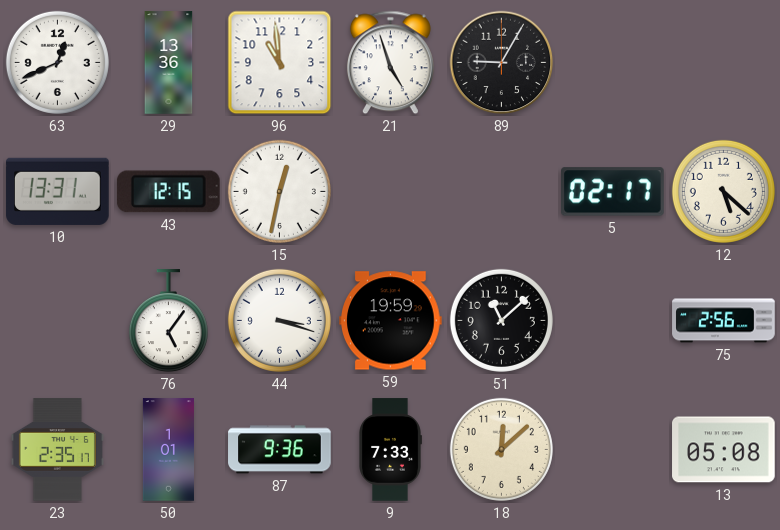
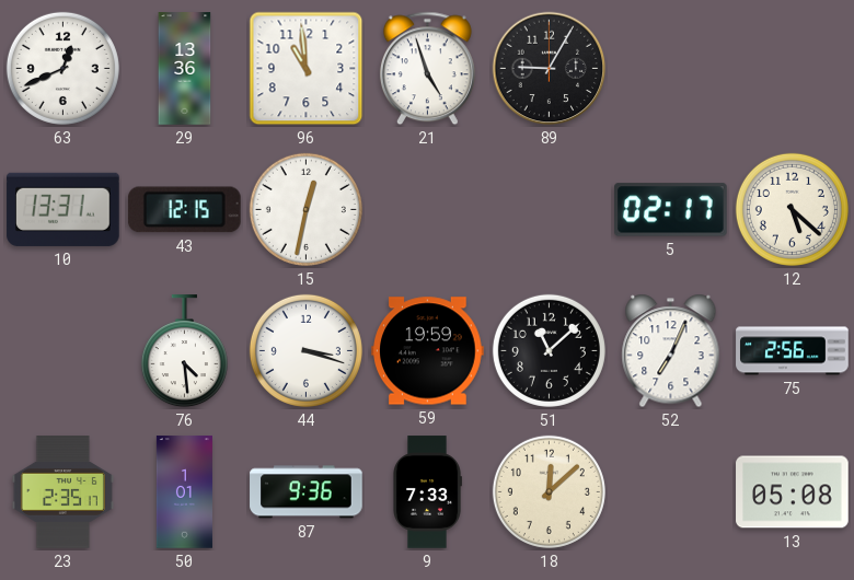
76: 5:06 -> 4:29
52: none -> 7:04
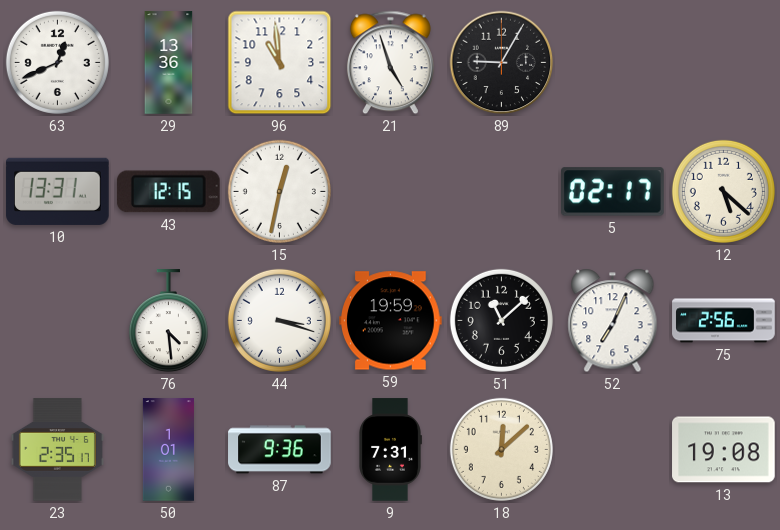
9: 7:33 -> 7:31
13: 05:08 -> 19:08
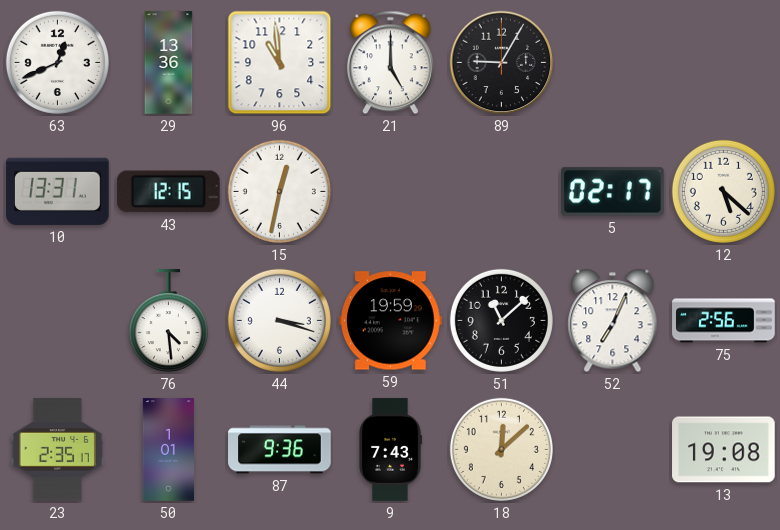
21: 4:57 -> 5:00
9: 7:31 -> 7:43
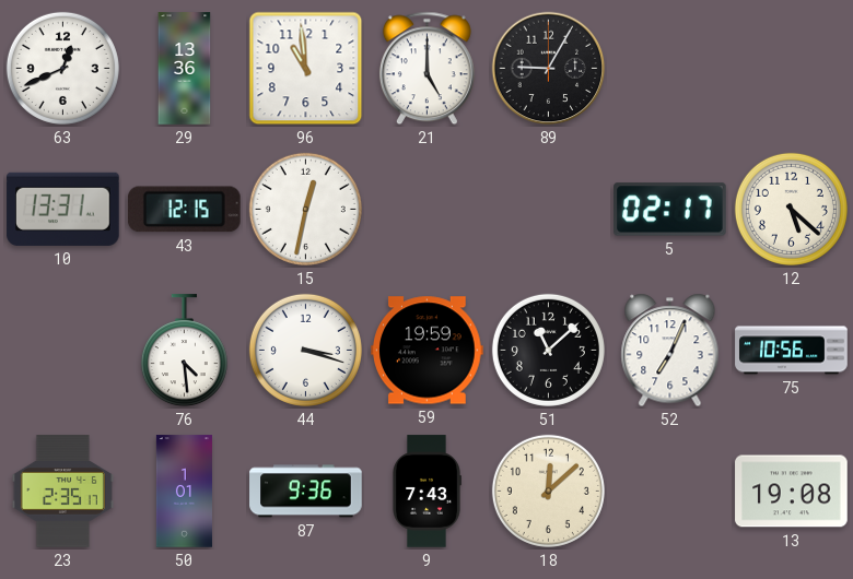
75: 2:56 -> 10:56
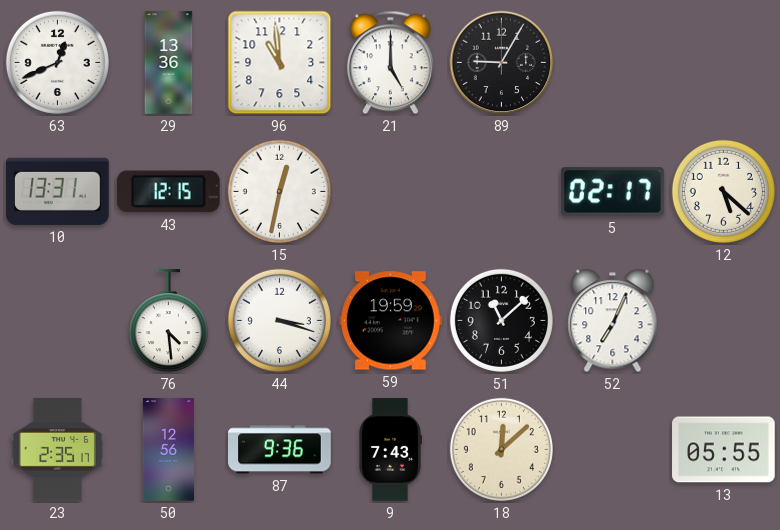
75: 10:56 -> none
50: 1:01 -> 12:56
13: 19:08 -> 05:55
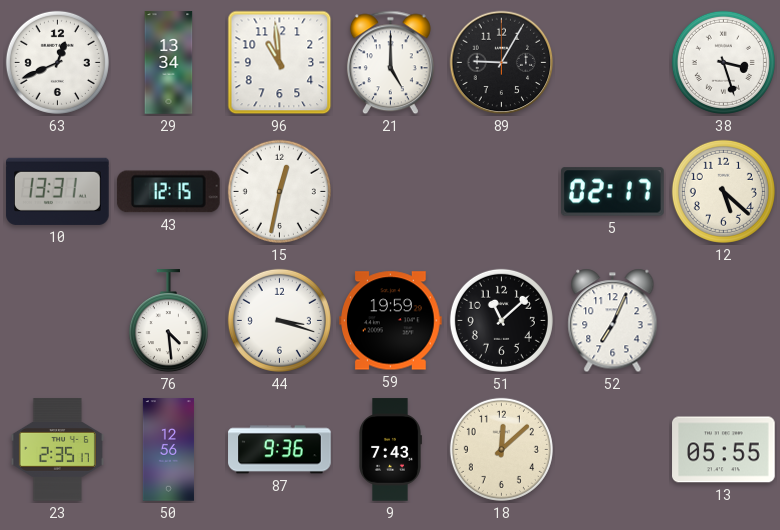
29: 13:36 -> 13:34
38: none -> 3:27
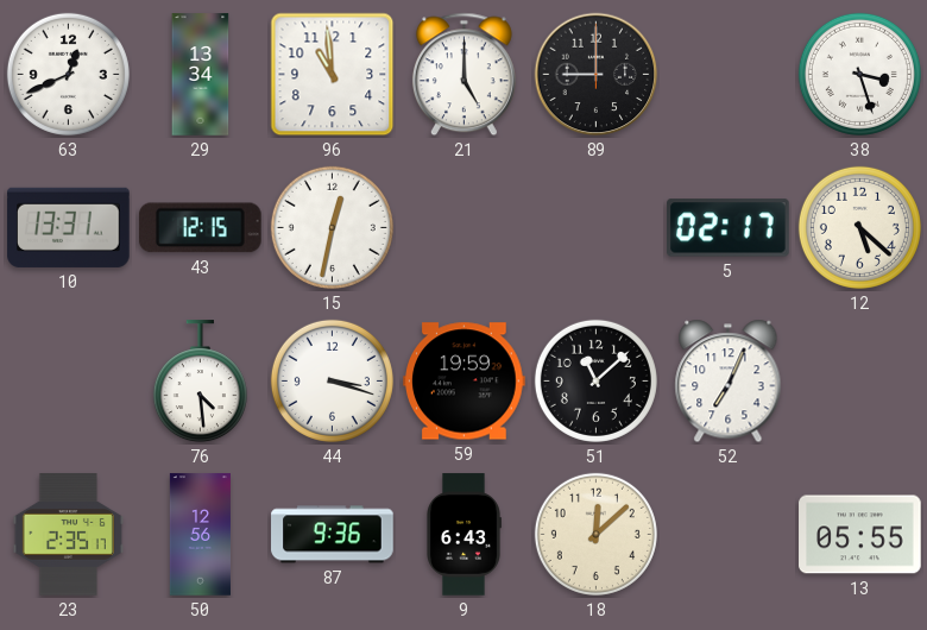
89: 9:05 -> 9:00
9: 7:43 -> 6:43
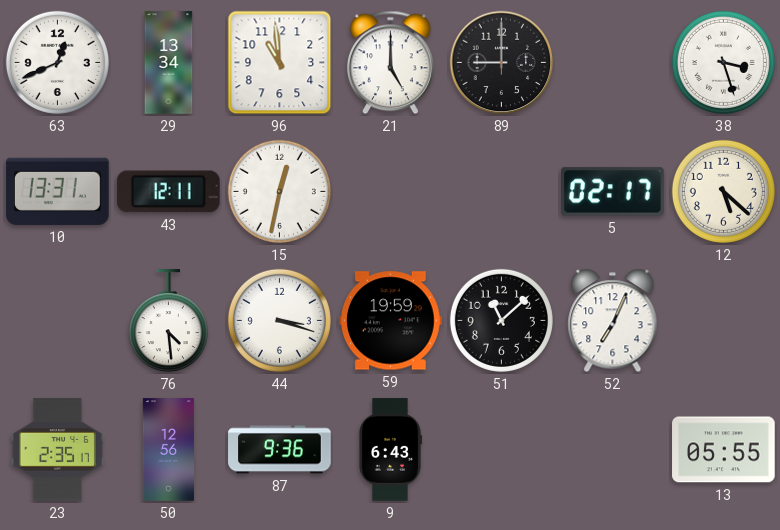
43: 12:15 -> 12:11
18: 12:08 -> none
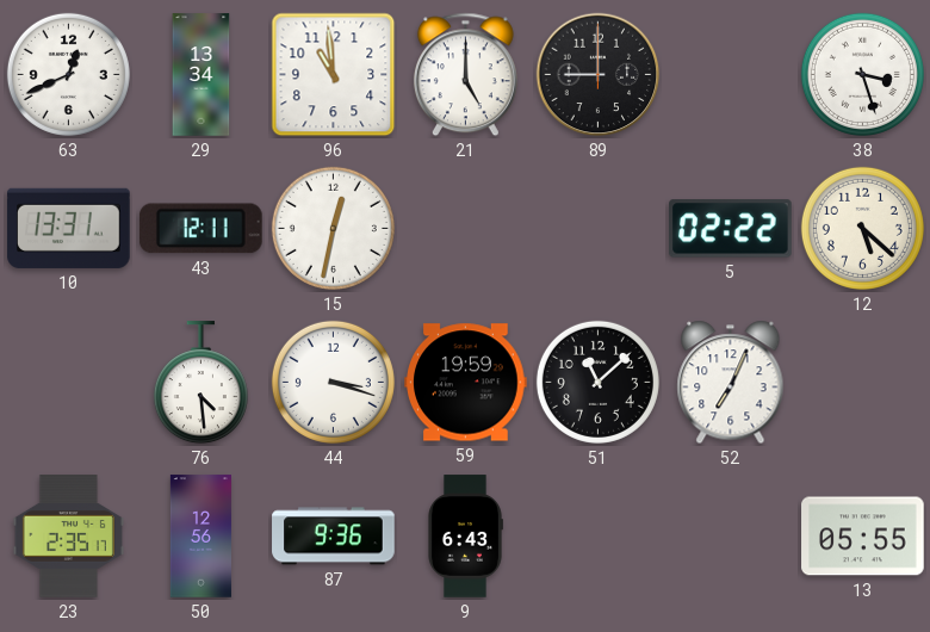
5: 02:17 -> 02:22
